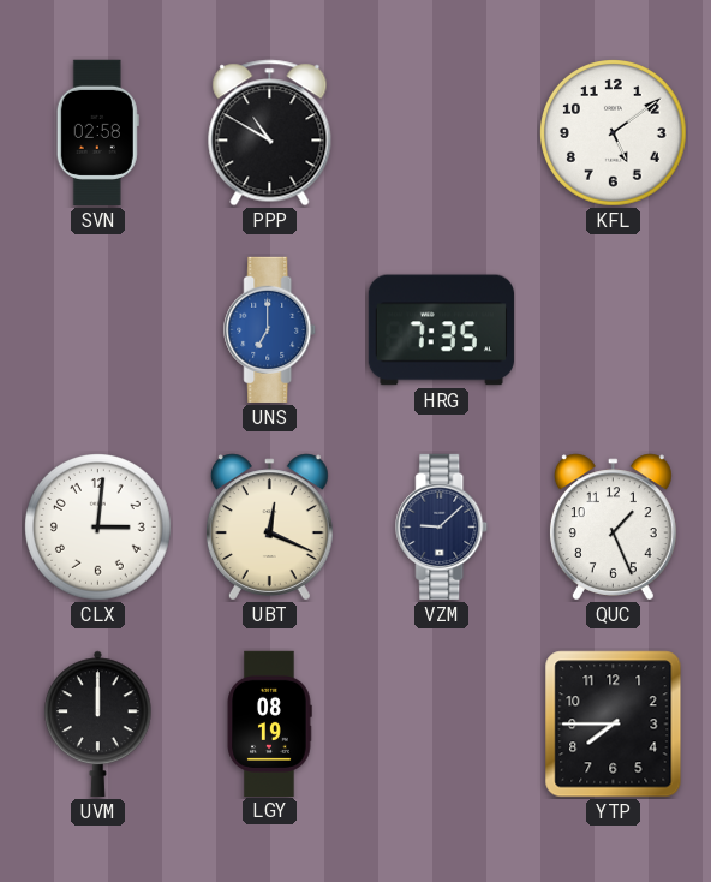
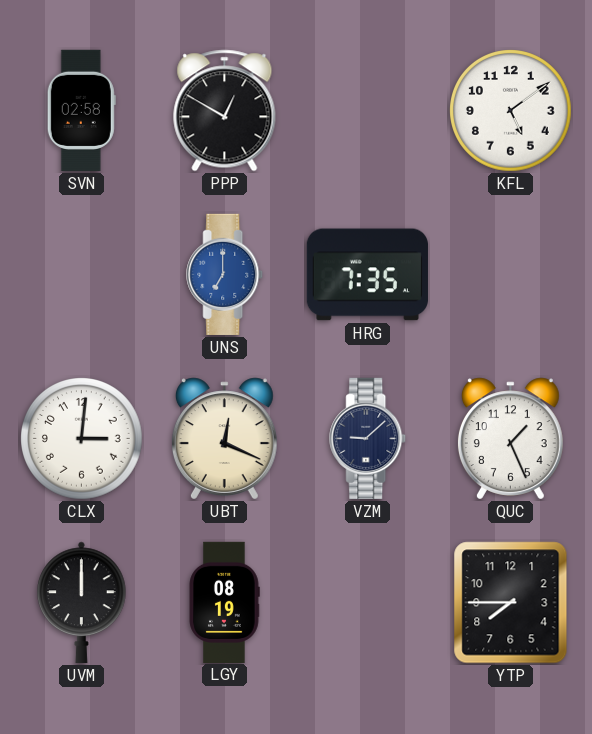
PPP: 10:50 -> 12:50
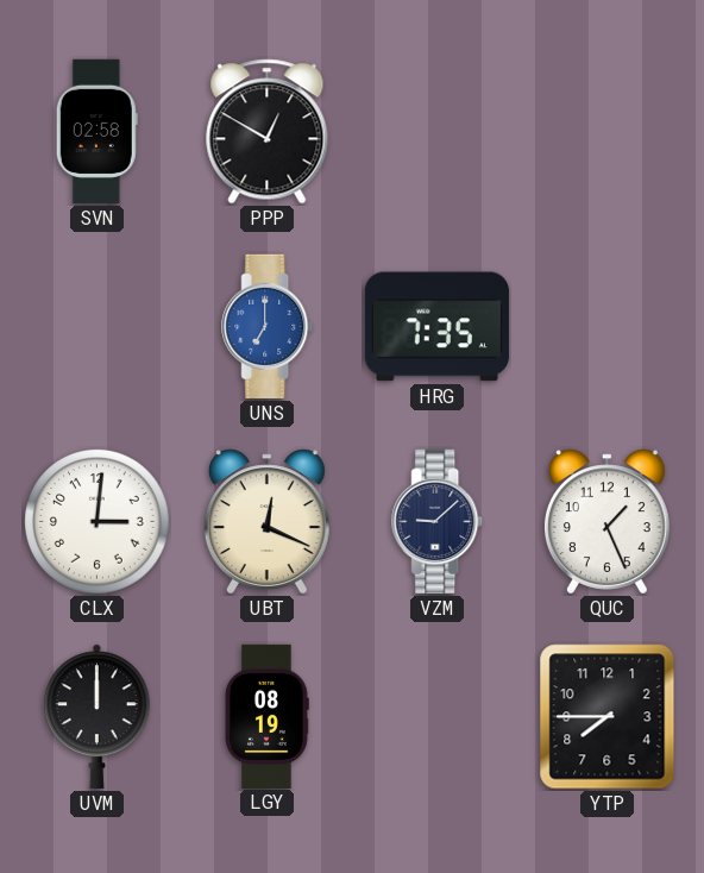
KFL: 5:09 -> none
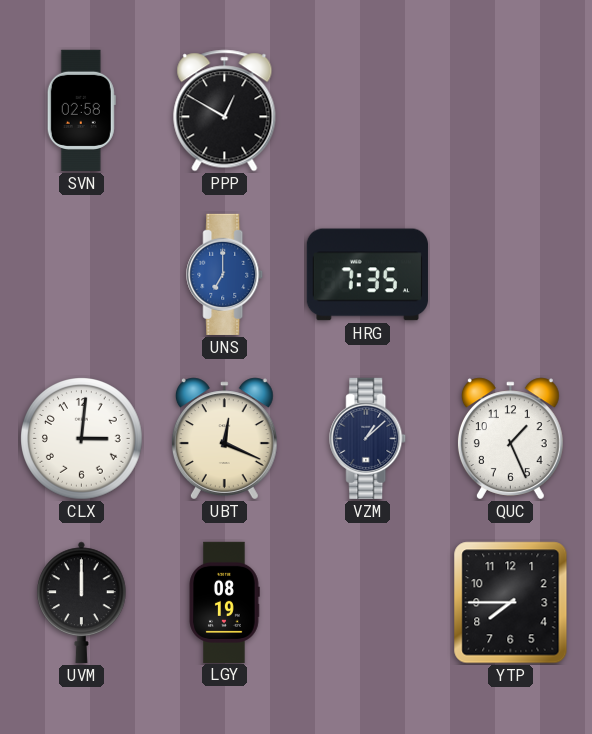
VZM: 9:08 -> 1:08
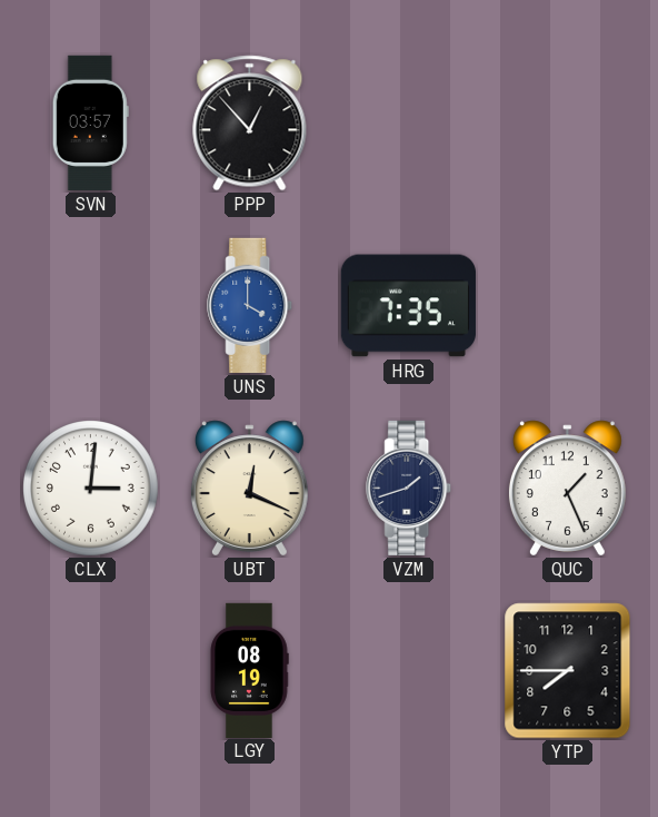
SVN: 02:58 -> 03:57
PPP: 12:50 -> 12:53
UNS: 7:00 -> 4:00
VZM: 1:08 -> 1:42
UVM: 12:00 -> none
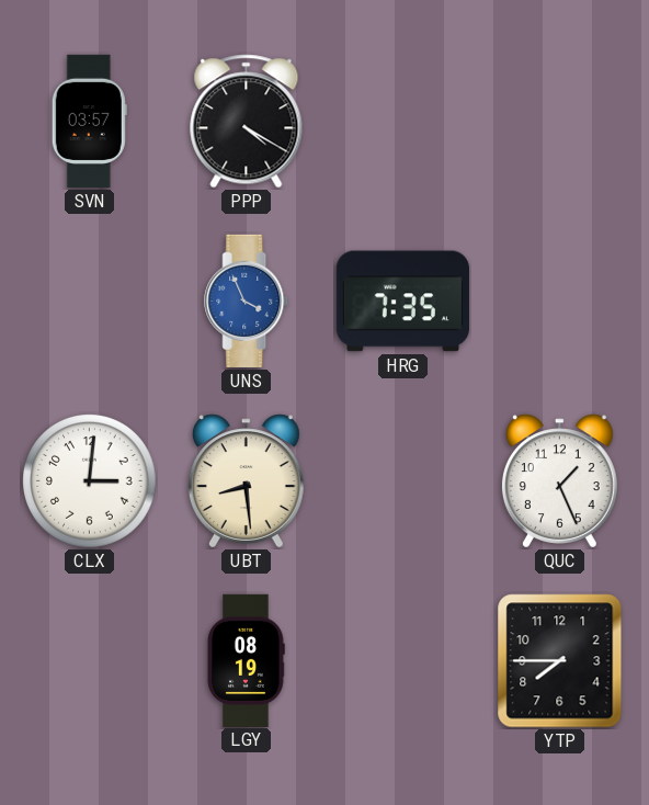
PPP: 12:53 -> 4:20
UNS: 4:00 -> 3:56
UBT: 12:19 -> 8:29
VZM: 1:42 -> none
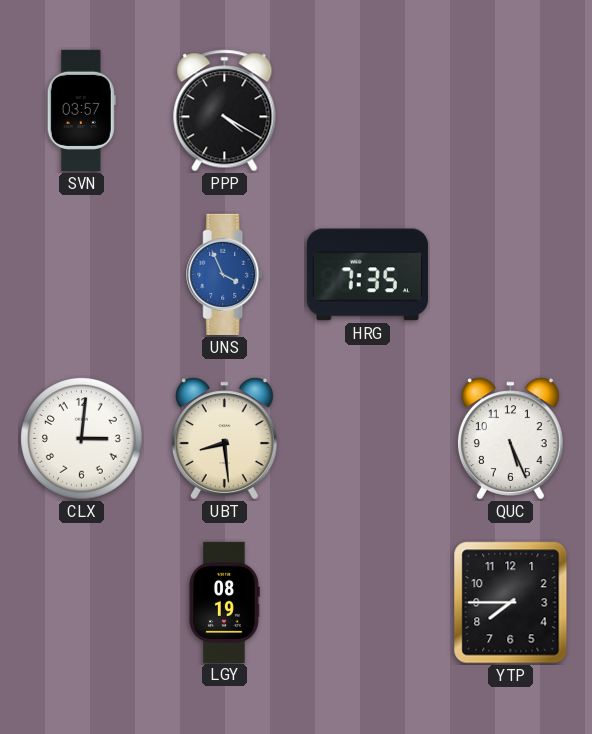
QUC: 1:26 -> 5:26
